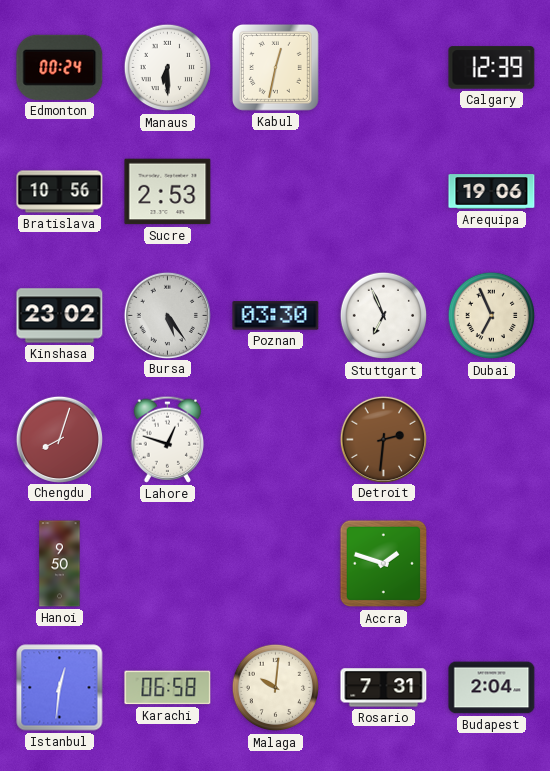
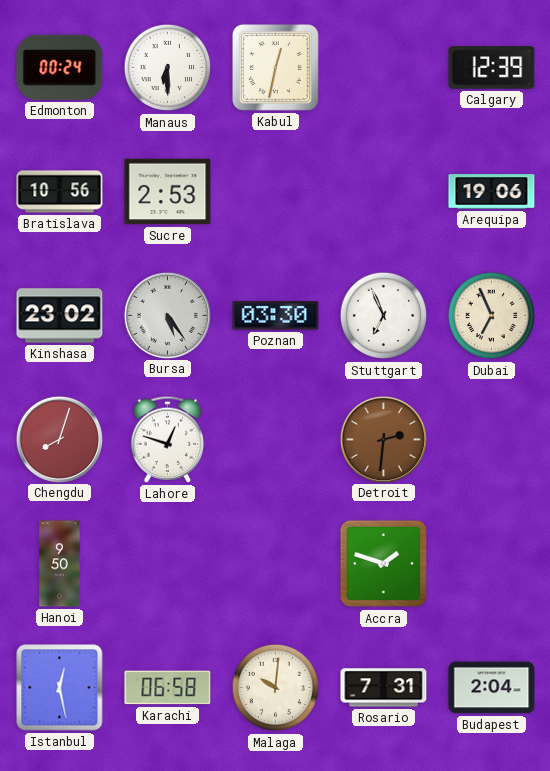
Istanbul: 12:31 -> 12:28
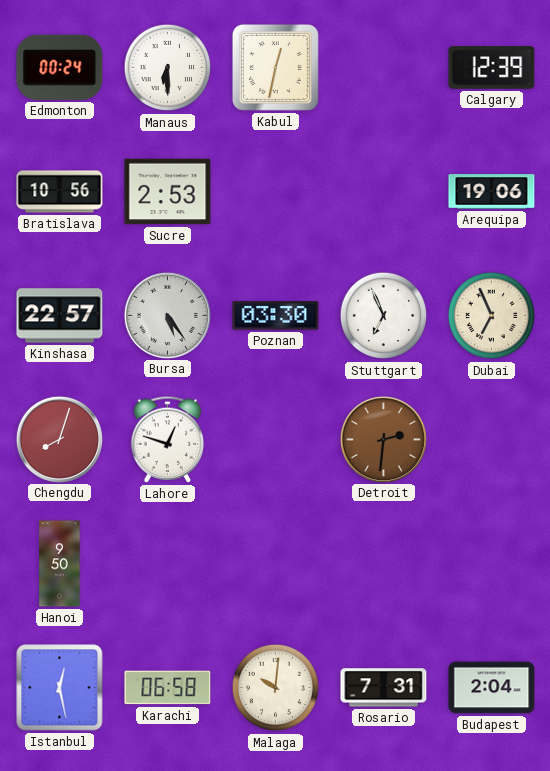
Kinshasa: 23:02 -> 22:57
Accra: 1:48 -> none
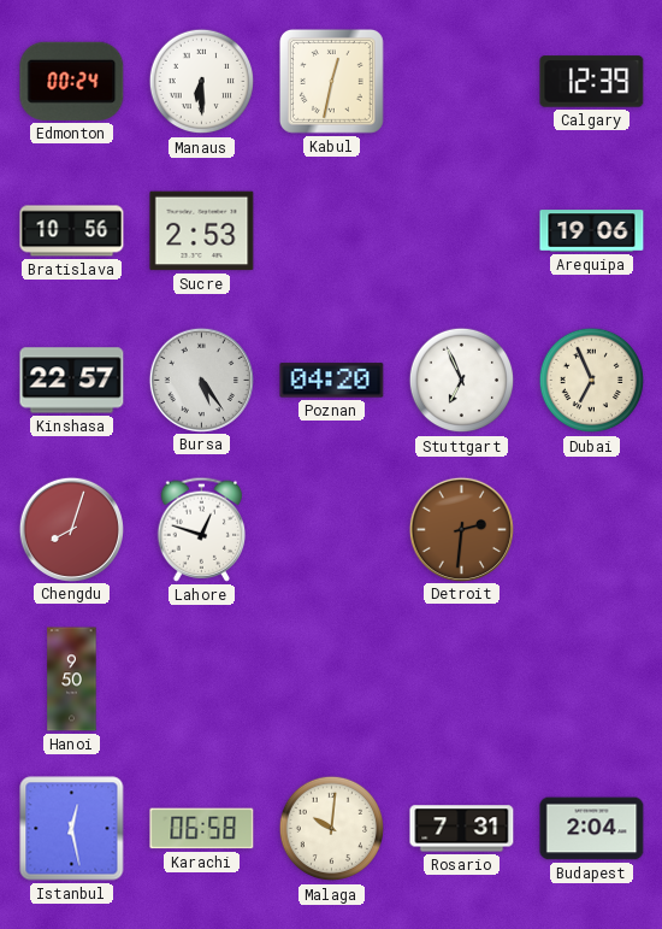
Poznan: 03:30 -> 04:20
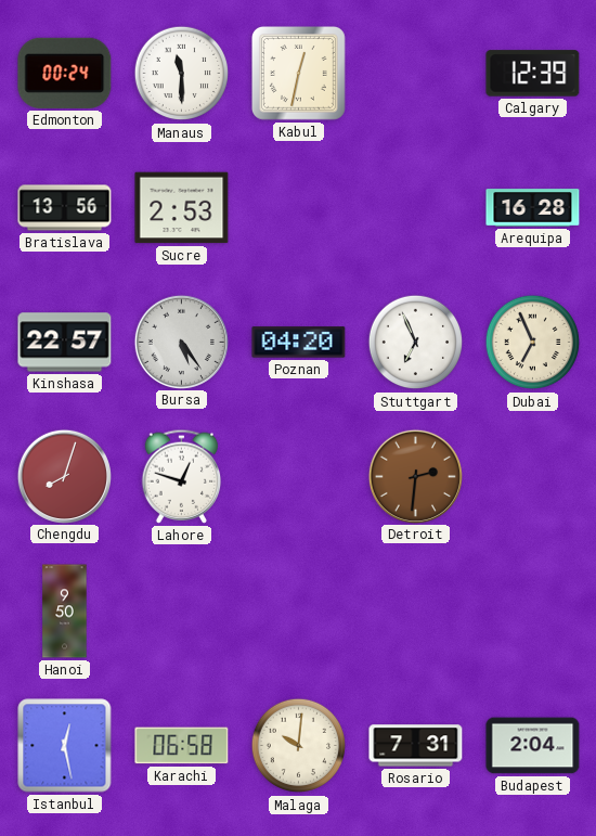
Manaus: 6:30 -> 11:30
Bratislava: 10:56 -> 13:56
Arequipa: 19:06 -> 16:28
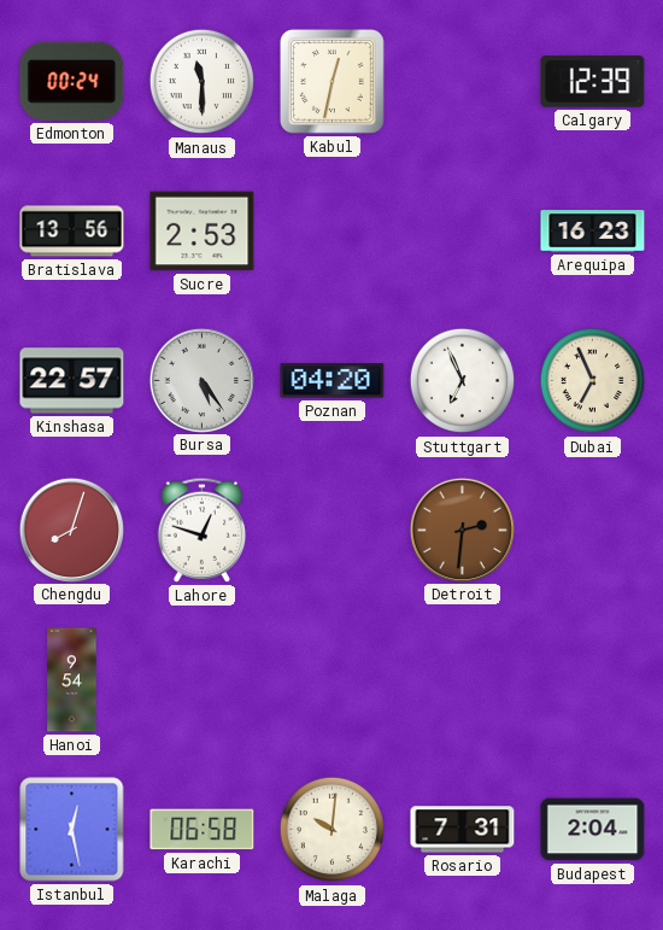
Arequipa: 16:28 -> 16:23
Hanoi: 9:50 -> 9:54
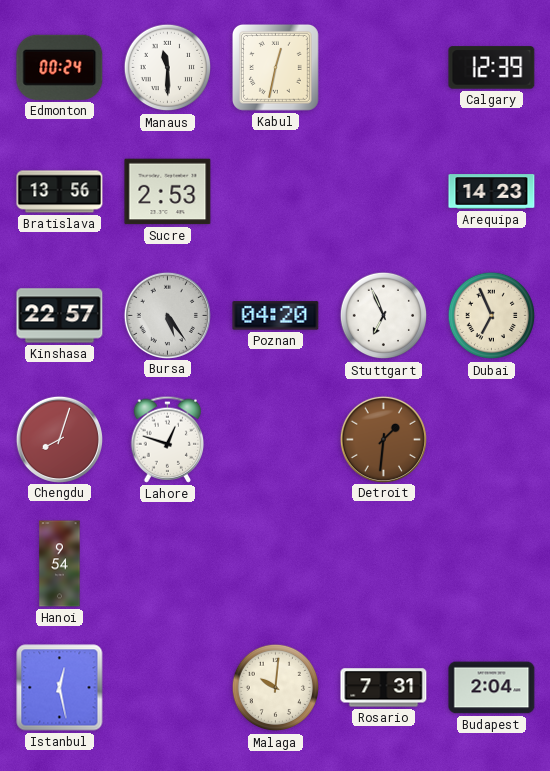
Arequipa: 16:23 -> 14:23
Detroit: 2:31 -> 1:31
Karachi: 06:58 -> none
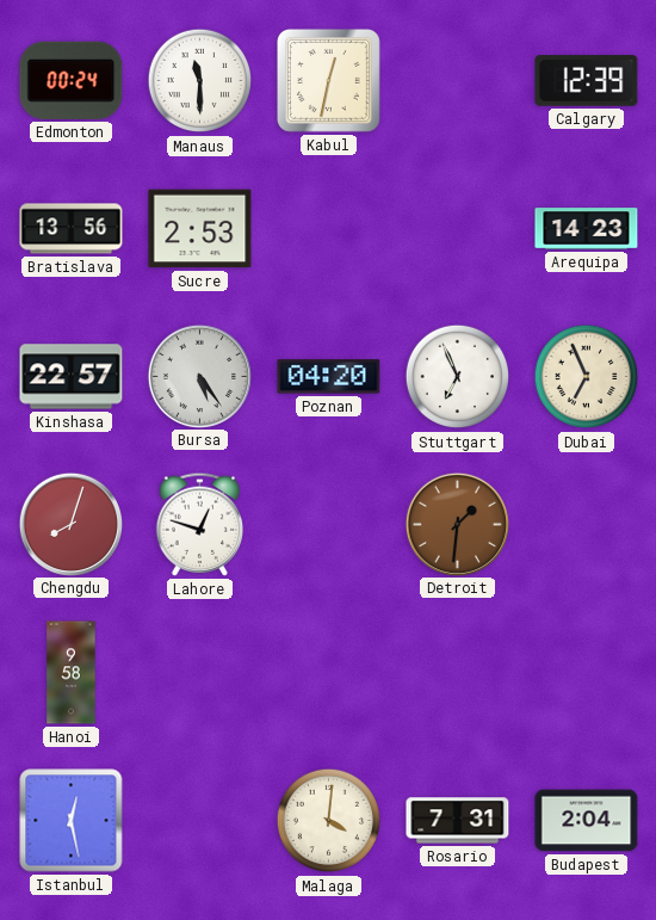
Hanoi: 9:54 -> 9:58
Malaga: 10:01 -> 4:01
